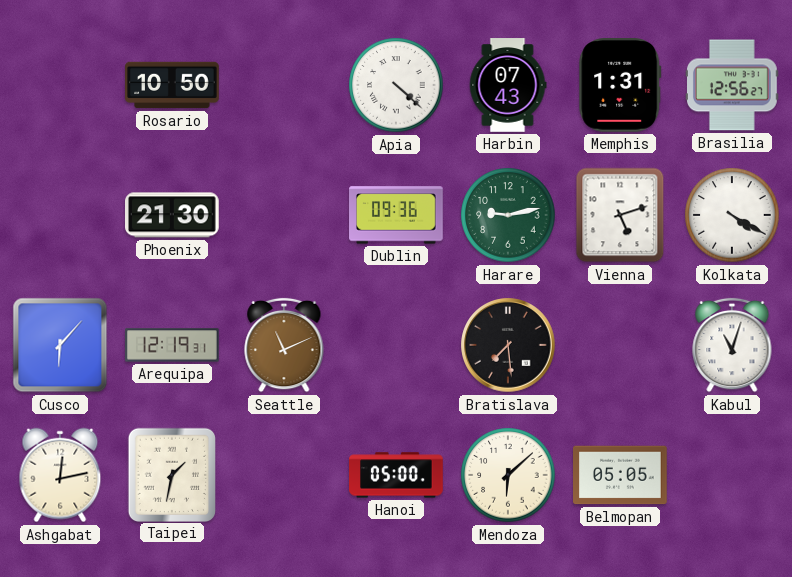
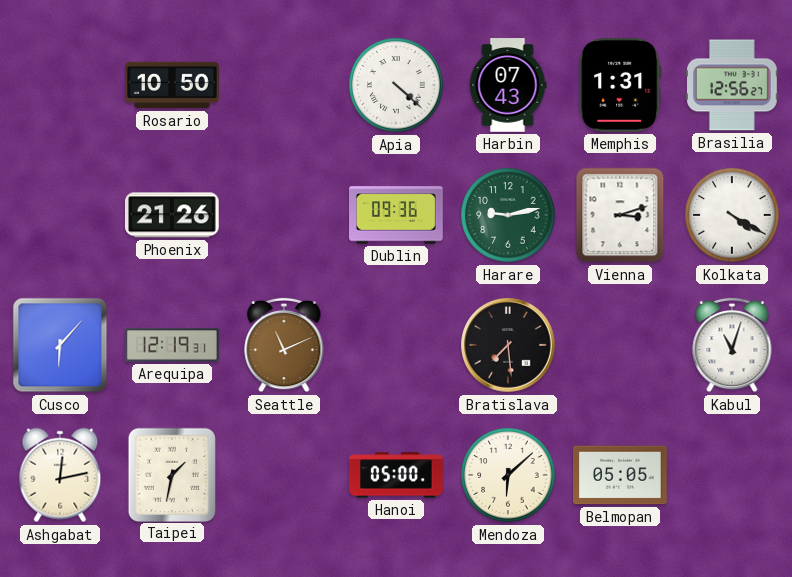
Phoenix: 21:30 -> 21:26
Vienna: 5:12 -> 3:12
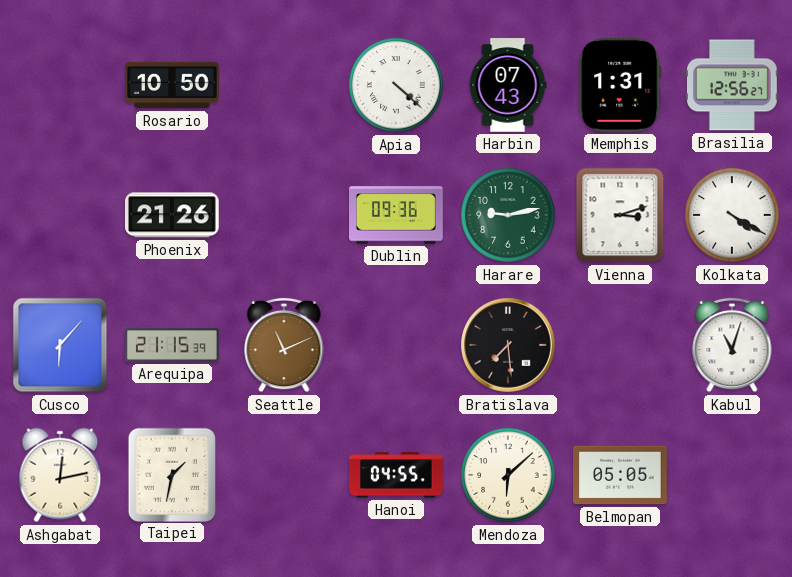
Arequipa: 12:19 -> 21:15
Hanoi: 05:00 -> 04:55
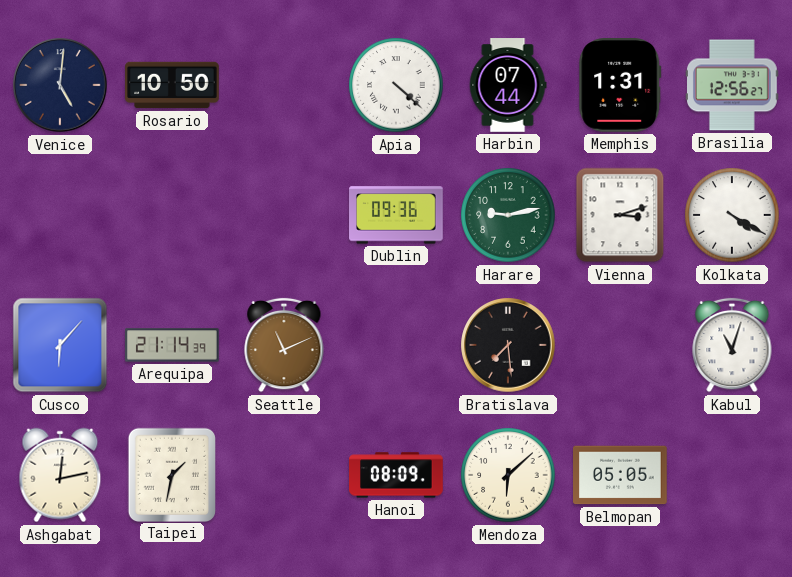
Venice: none -> 5:01
Harbin: 07:43 -> 07:44
Phoenix: 21:26 -> none
Arequipa: 21:15 -> 21:14
Hanoi: 04:55 -> 08:09
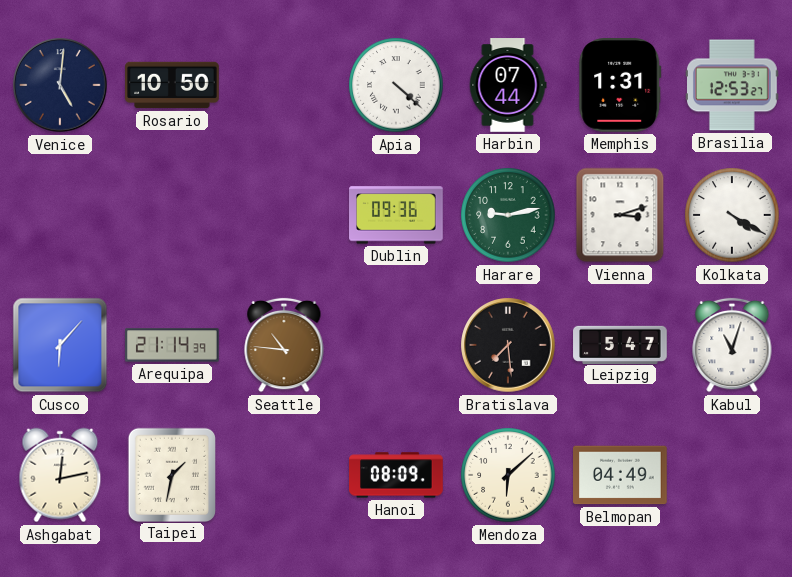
Brasilia: 12:56 -> 12:53
Seattle: 11:11 -> 10:46
Leipzig: none -> 5:47
Belmopan: 05:05 -> 04:49
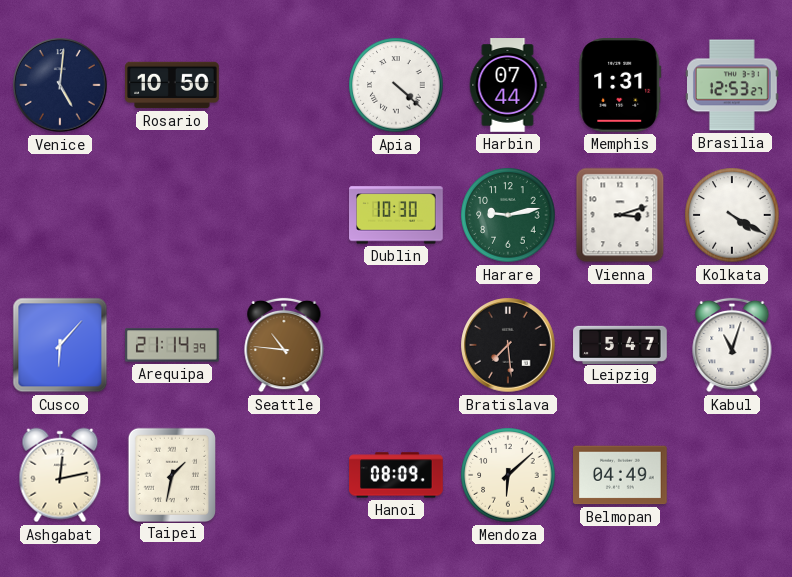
Dublin: 09:36 -> 10:30
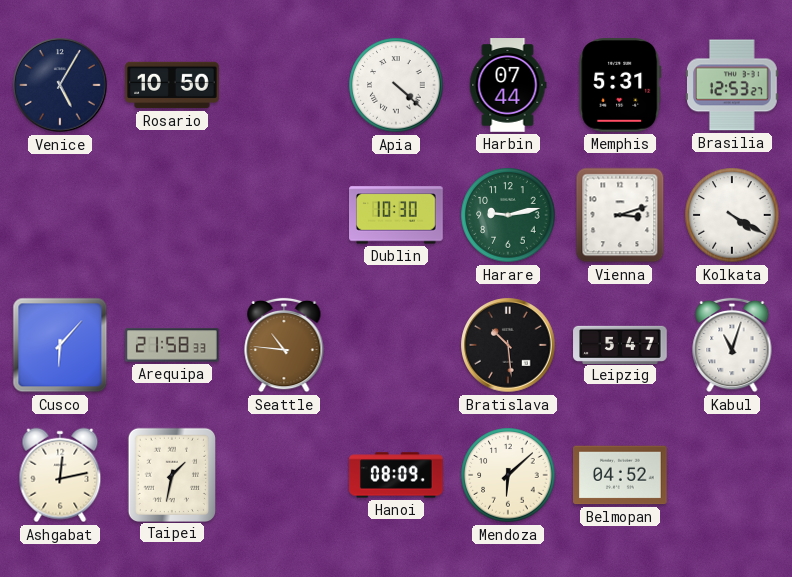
Venice: 5:01 -> 5:05
Memphis: 1:31 -> 5:31
Arequipa: 21:14 -> 21:58
Bratislava: 7:29 -> 10:29
Belmopan: 04:49 -> 04:52
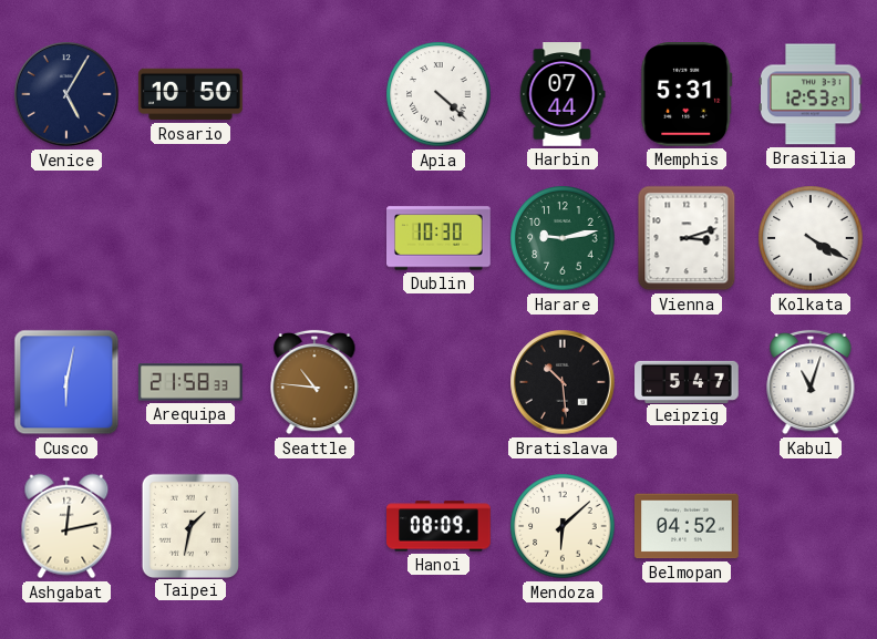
Cusco: 6:07 -> 6:02
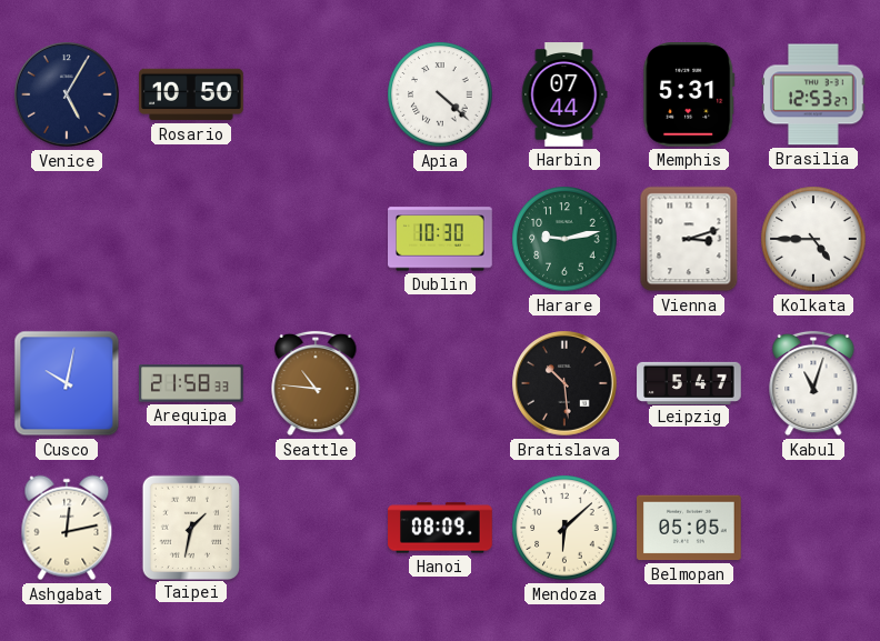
Kolkata: 4:20 -> 4:45
Cusco: 6:02 -> 10:02
Belmopan: 04:52 -> 05:05
